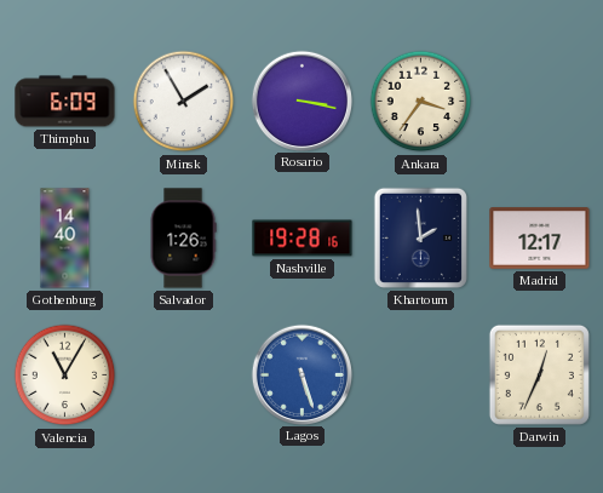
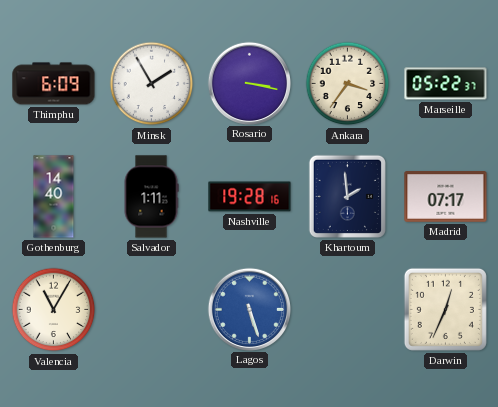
Marseille: none -> 05:22
Salvador: 1:26 -> 1:11
Madrid: 12:17 -> 07:17
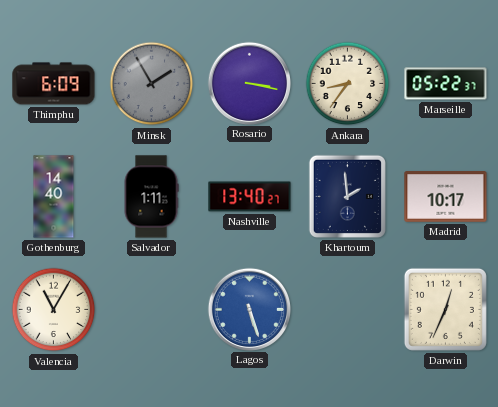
Minsk dial: white -> grey
Ankara: 3:36 -> 8:36
Nashville: 19:28 -> 13:40
Madrid: 07:17 -> 10:17
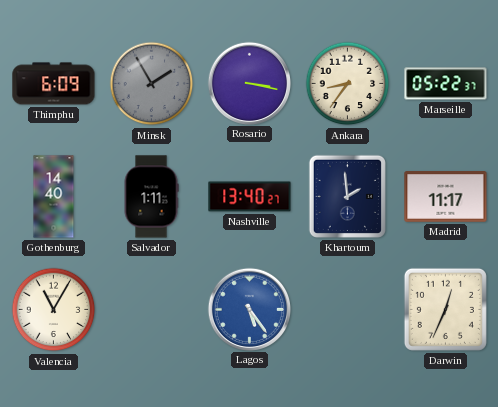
Madrid: 10:17 -> 11:17
Lagos: 5:27 -> 5:24
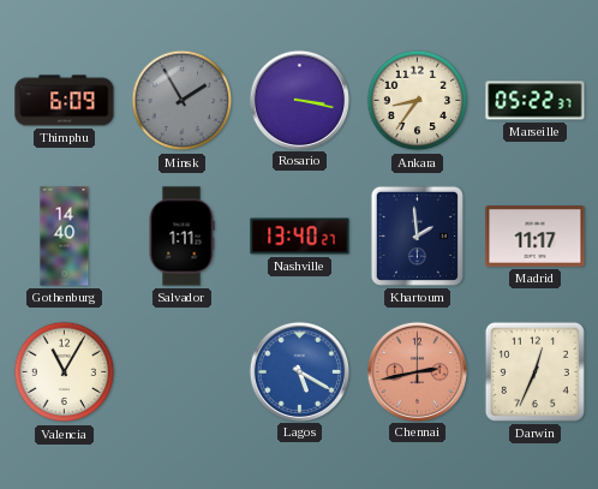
Lagos: 5:24 -> 5:20
Chennai: none -> 2:43
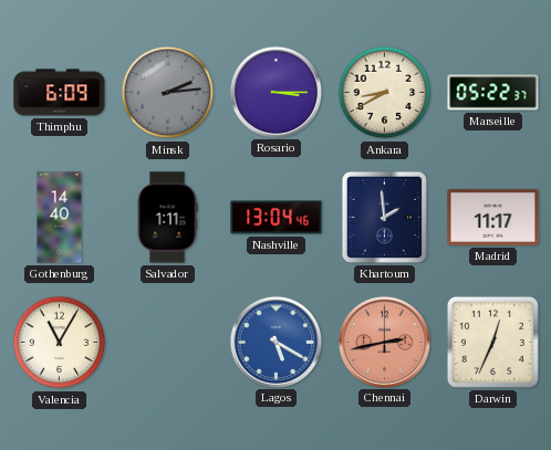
Minsk: 1:55 -> 2:14
Rosario: 3:17 -> 3:15
Ankara: 8:36 -> 8:40
Nashville: 13:40 -> 13:04
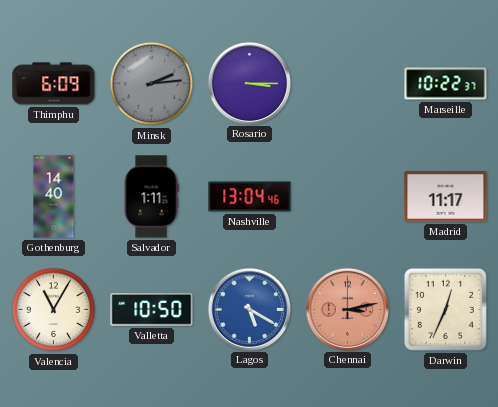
Ankara: 8:40 -> none
Marseille: 05:22 -> 10:22
Khartoum: 1:59 -> none
Valletta: none -> 10:50
Chennai: 2:43 -> 3:13
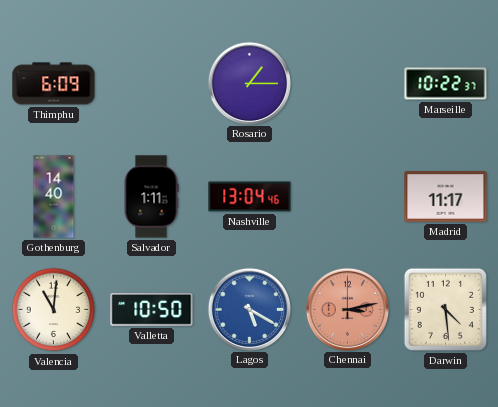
Minsk: 2:14 -> none
Rosario: 3:15 -> 1:15
Valencia: 11:05 -> 11:01
Darwin: 12:34 -> 4:29
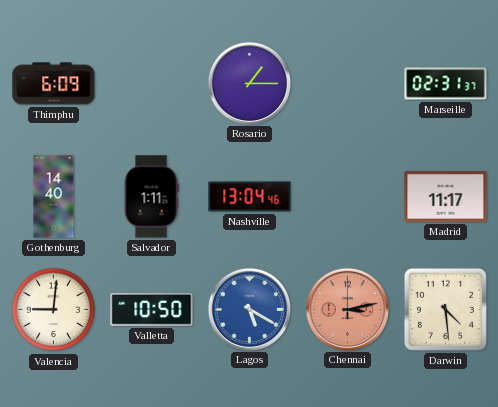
Marseille: 10:22 -> 02:31
Valencia: 11:01 -> 9:01
